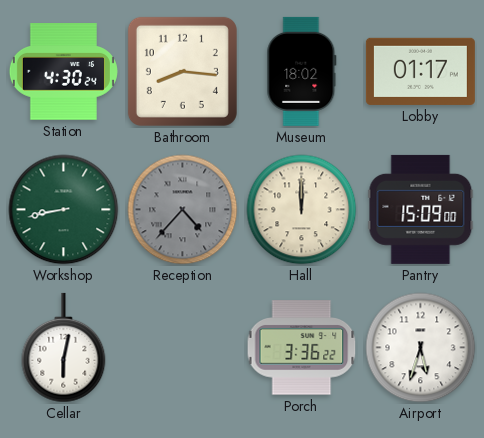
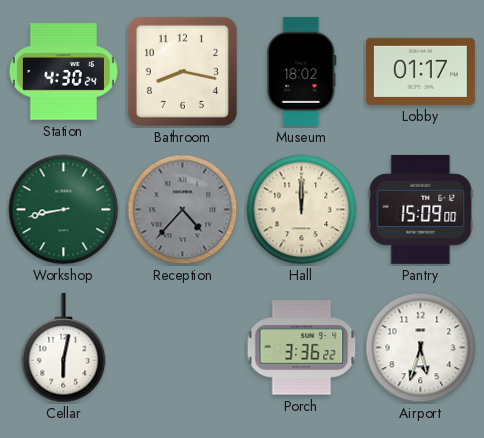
Bathroom: 8:16 -> 8:17
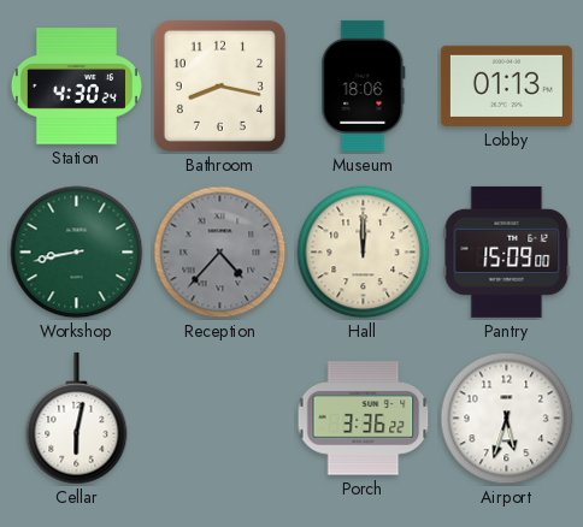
Museum: 18:02 -> 18:06
Lobby: 01:17 -> 01:13
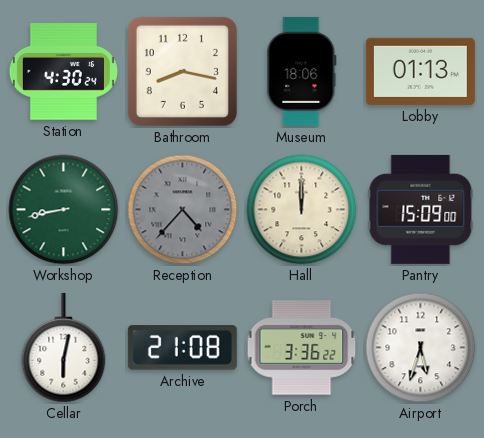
Archive: none -> 21:08
